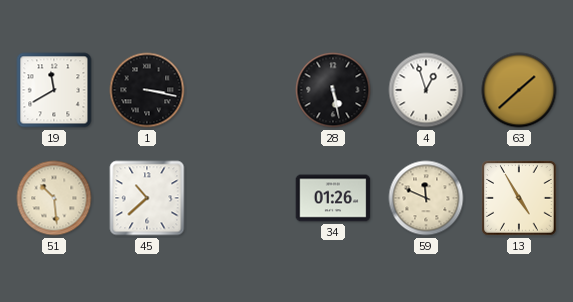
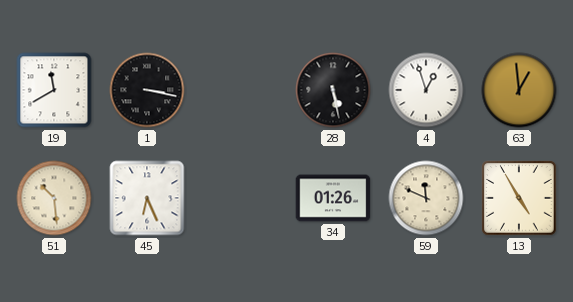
63: 1:38 -> 12:59
45: 10:38 -> 6:26
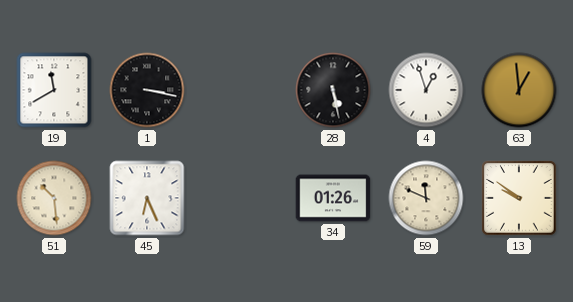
13: 4:55 -> 9:51
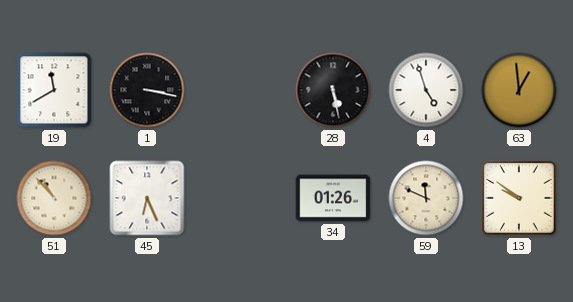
4: 12:57 -> 4:57
51: 10:29 -> 10:53
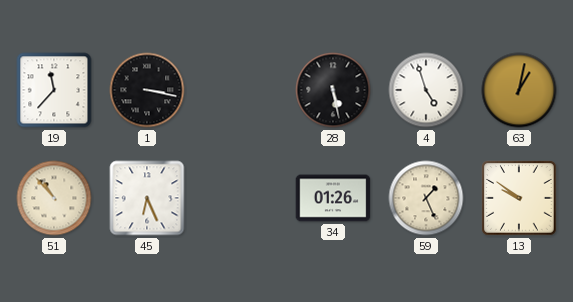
19: 11:40 -> 11:37
63: 12:59 -> 1:02
59: 11:49 -> 1:26
